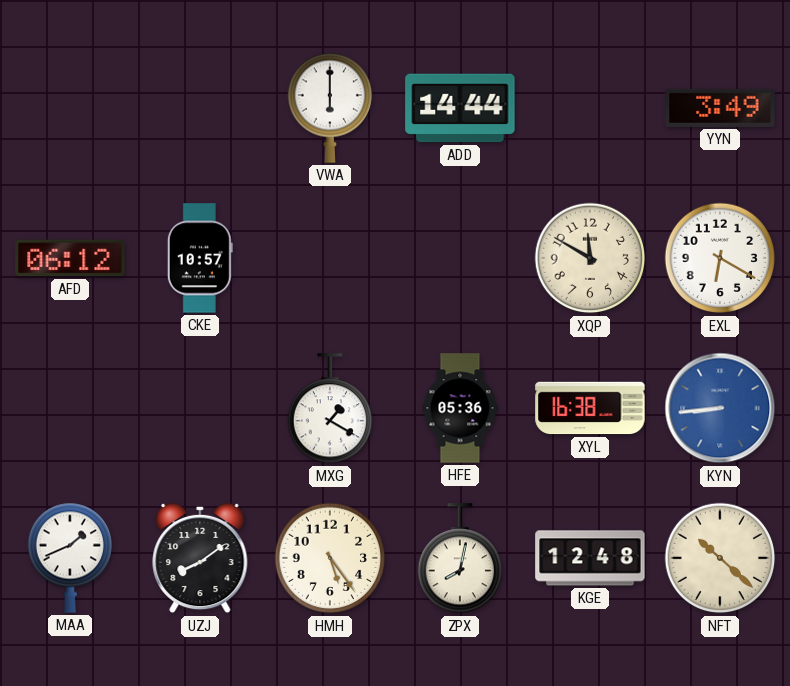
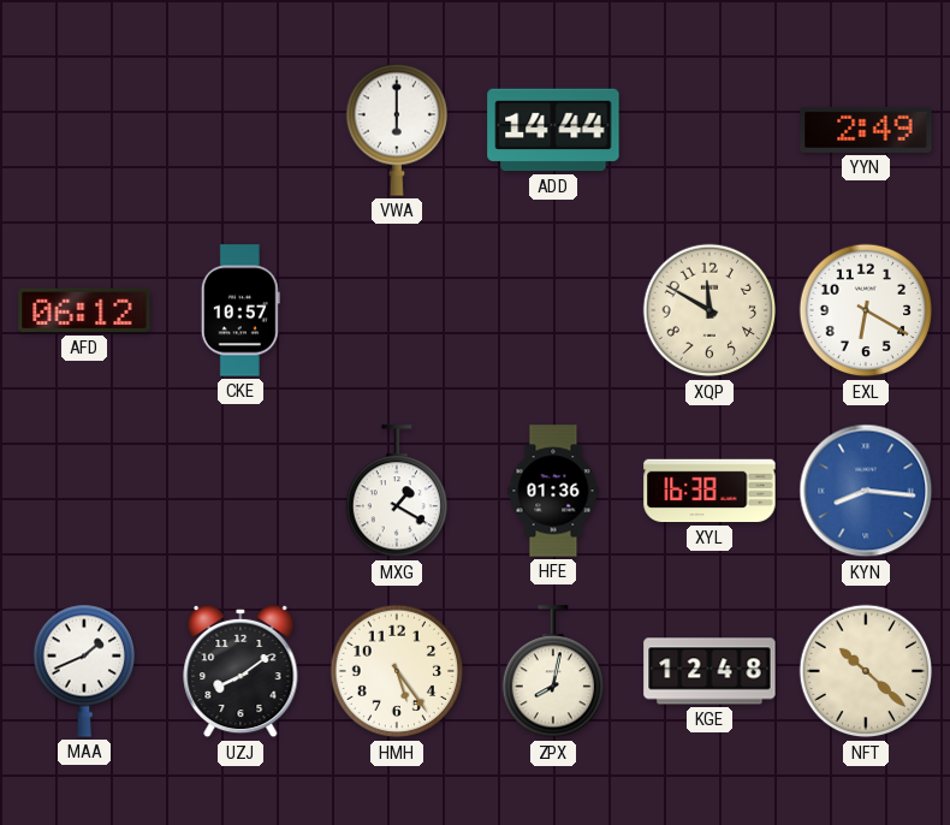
YYN: 3:49 -> 2:49
HFE: 05:36 -> 01:36
KYN: 8:44 -> 8:16
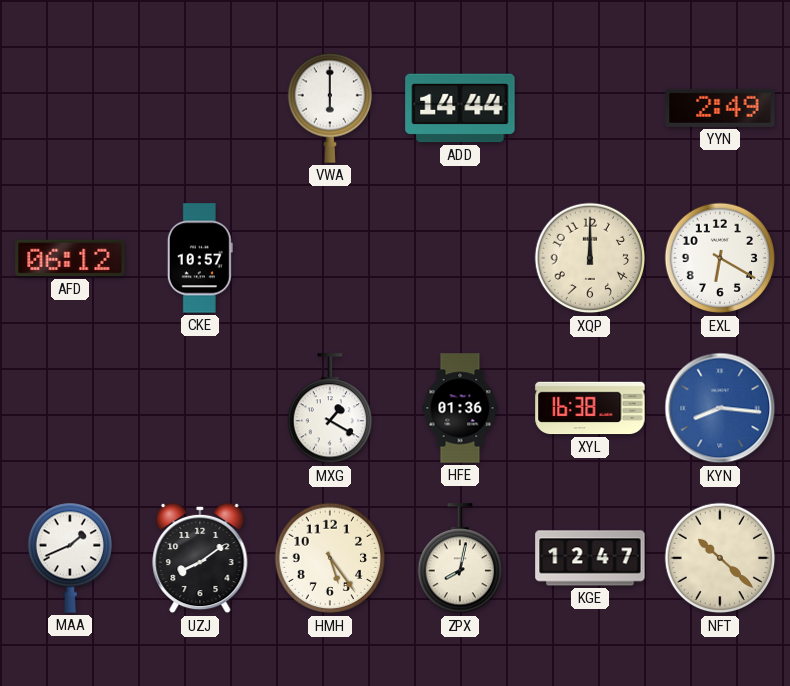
XQP: 11:50 -> 12:00
KGE: 12:48 -> 12:47
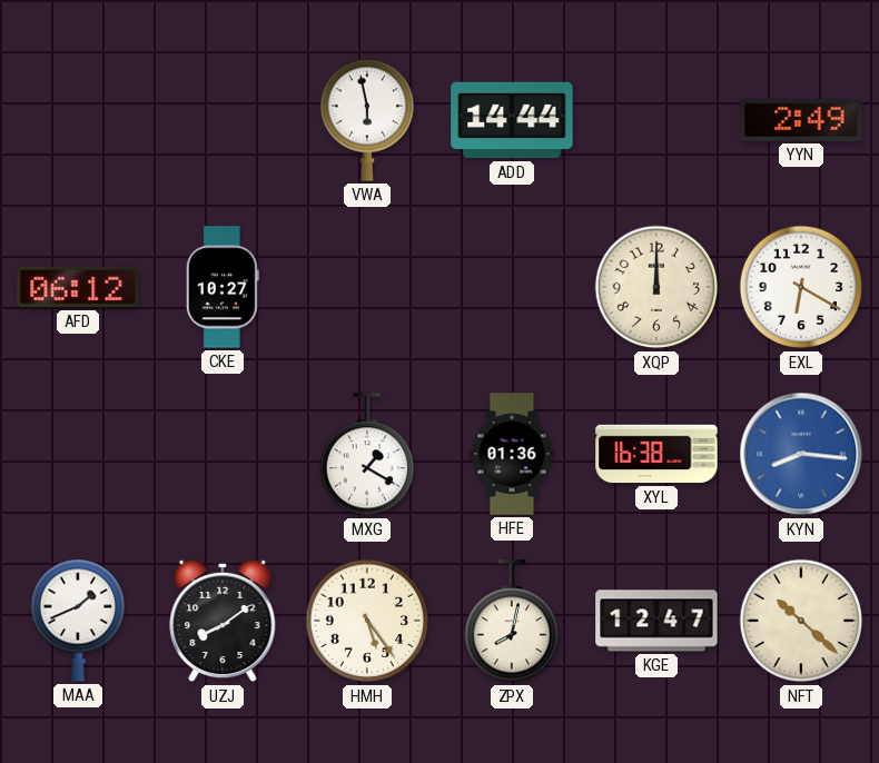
VWA: 6:00 -> 5:58
CKE: 10:57 -> 10:27
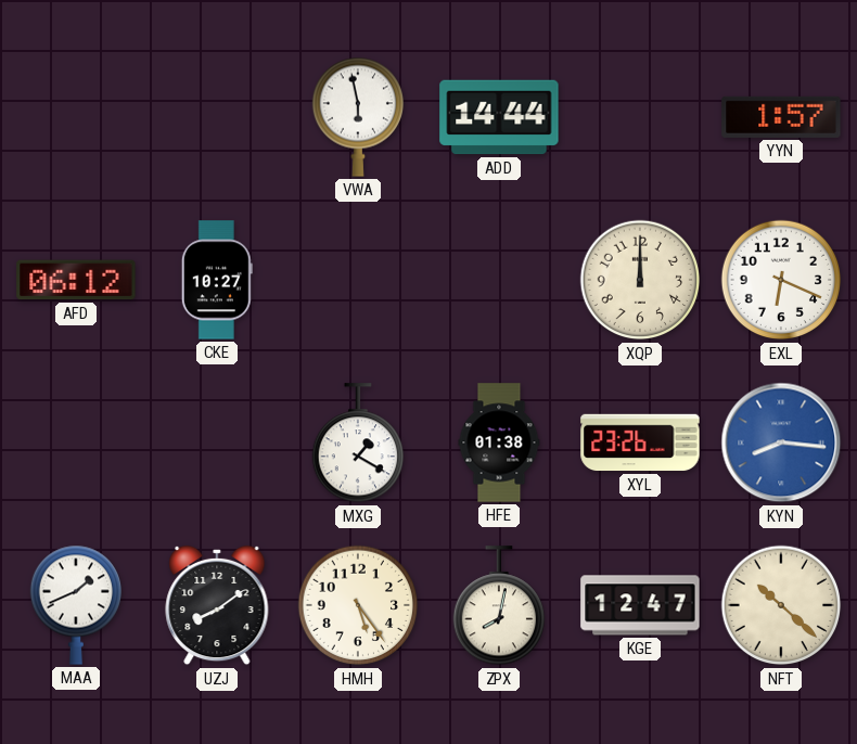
YYN: 2:49 -> 1:57
EXL: 6:20 -> 6:19
HFE: 01:36 -> 01:38
XYL: 16:38 -> 23:26
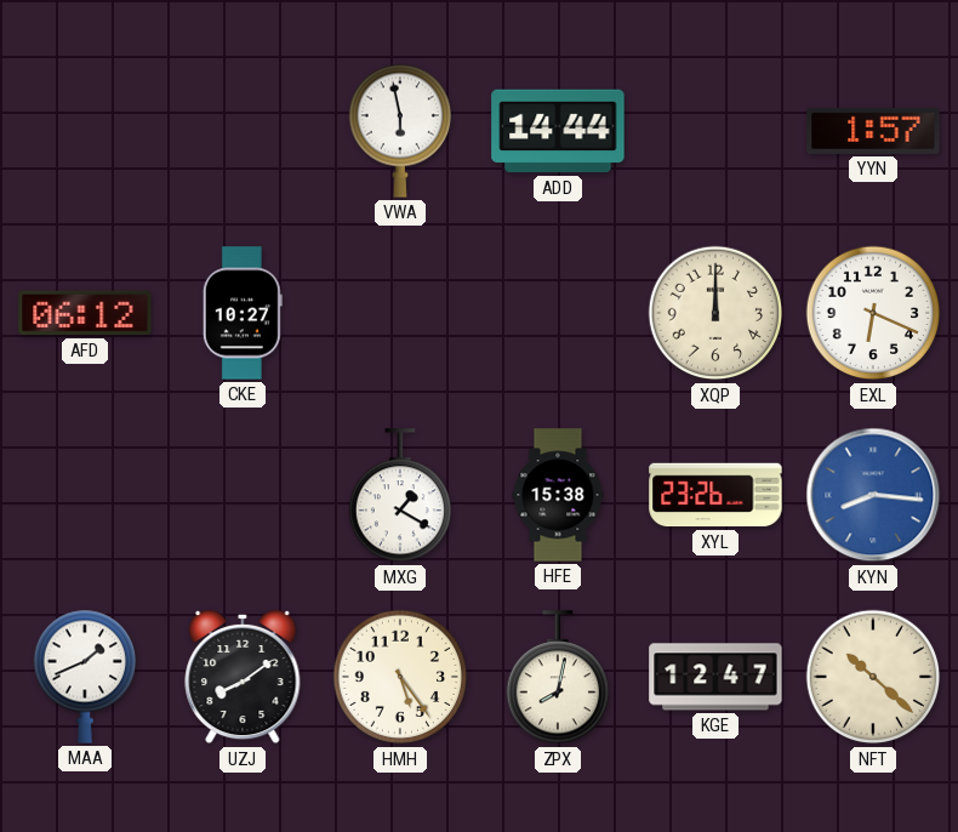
HFE: 01:38 -> 15:38
